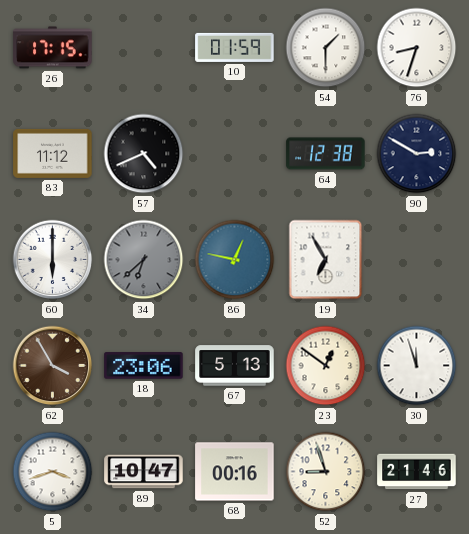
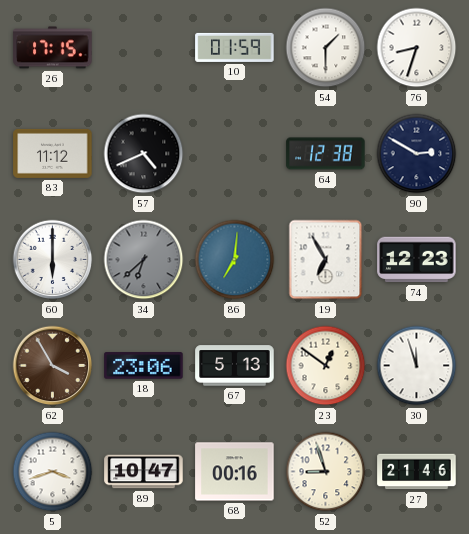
86: 12:47 -> 7:01
74: none -> 12:23
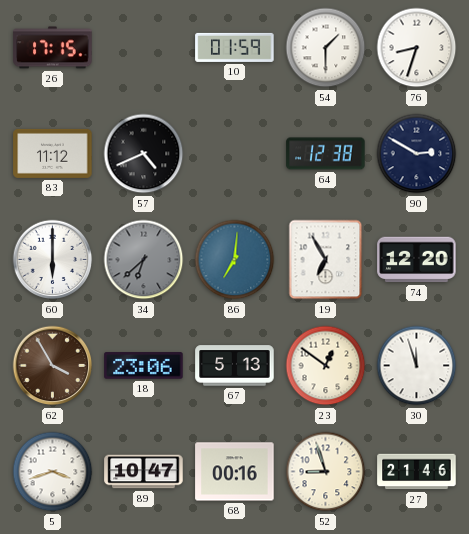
74: 12:23 -> 12:20
